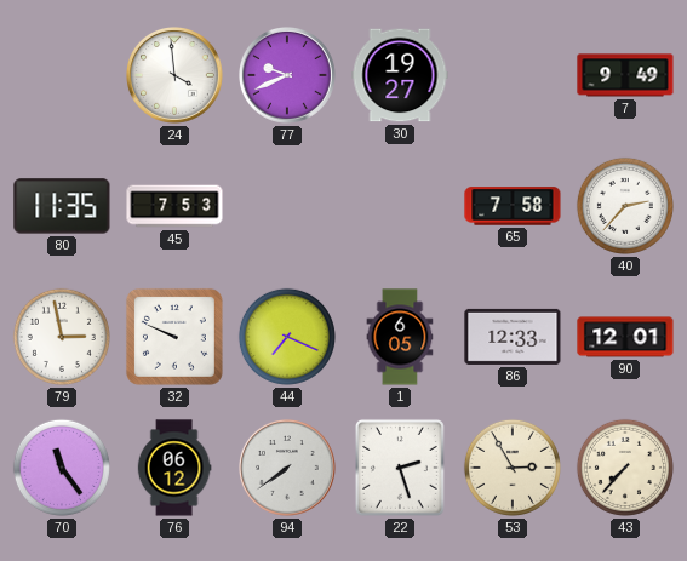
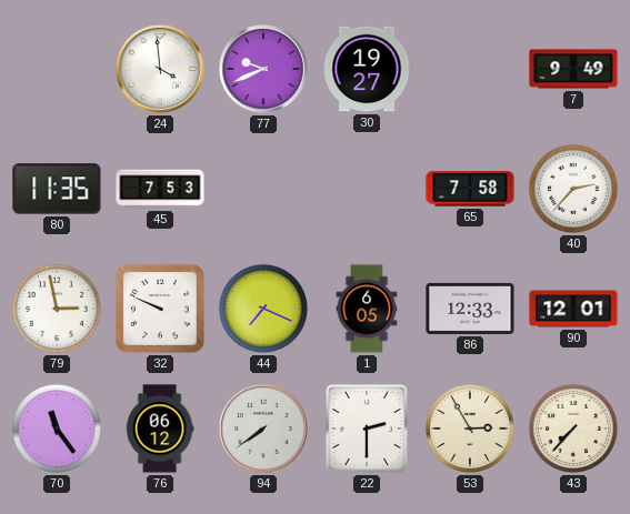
22: 2:27 -> 2:30
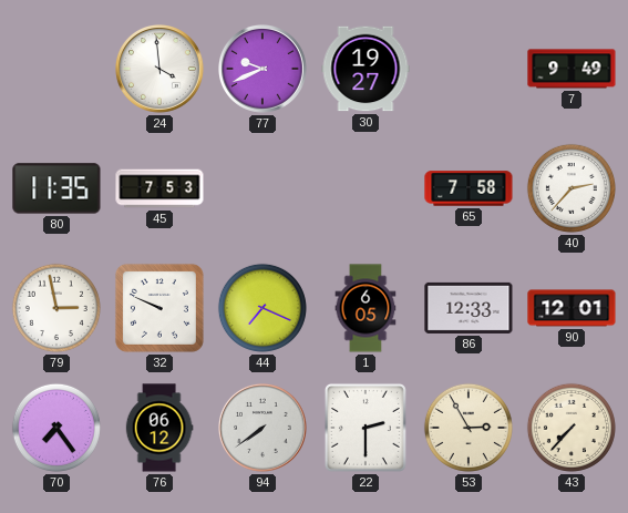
70: 11:24 -> 7:24
